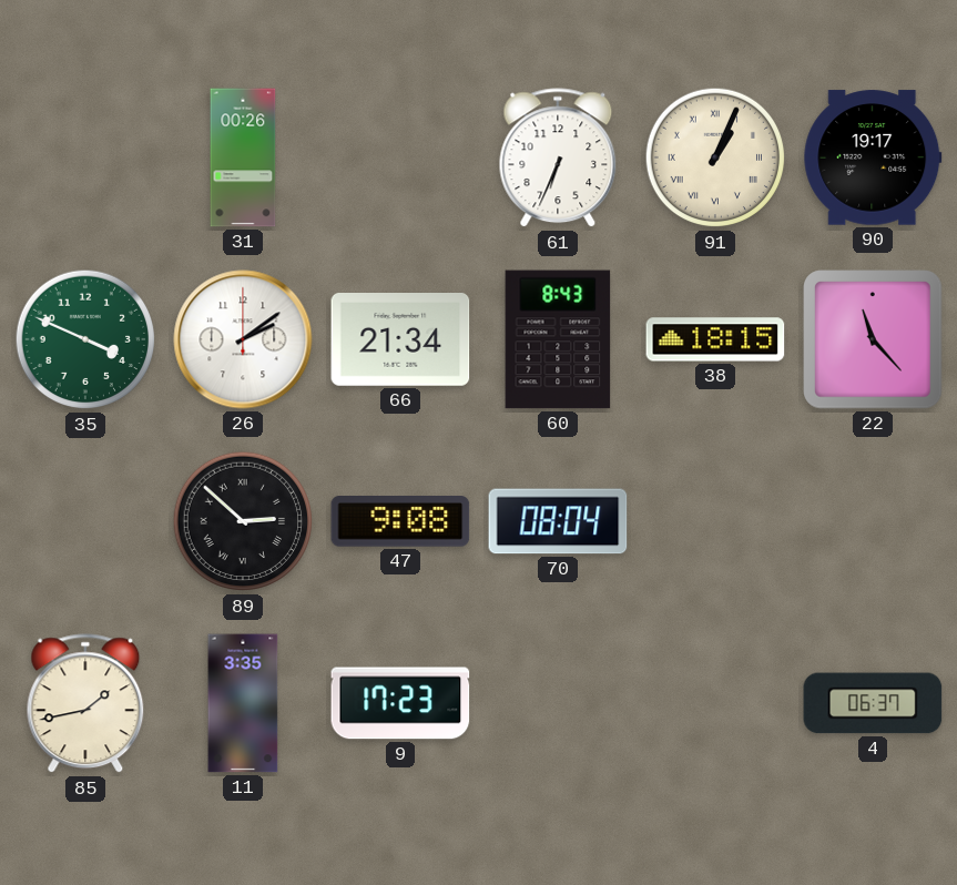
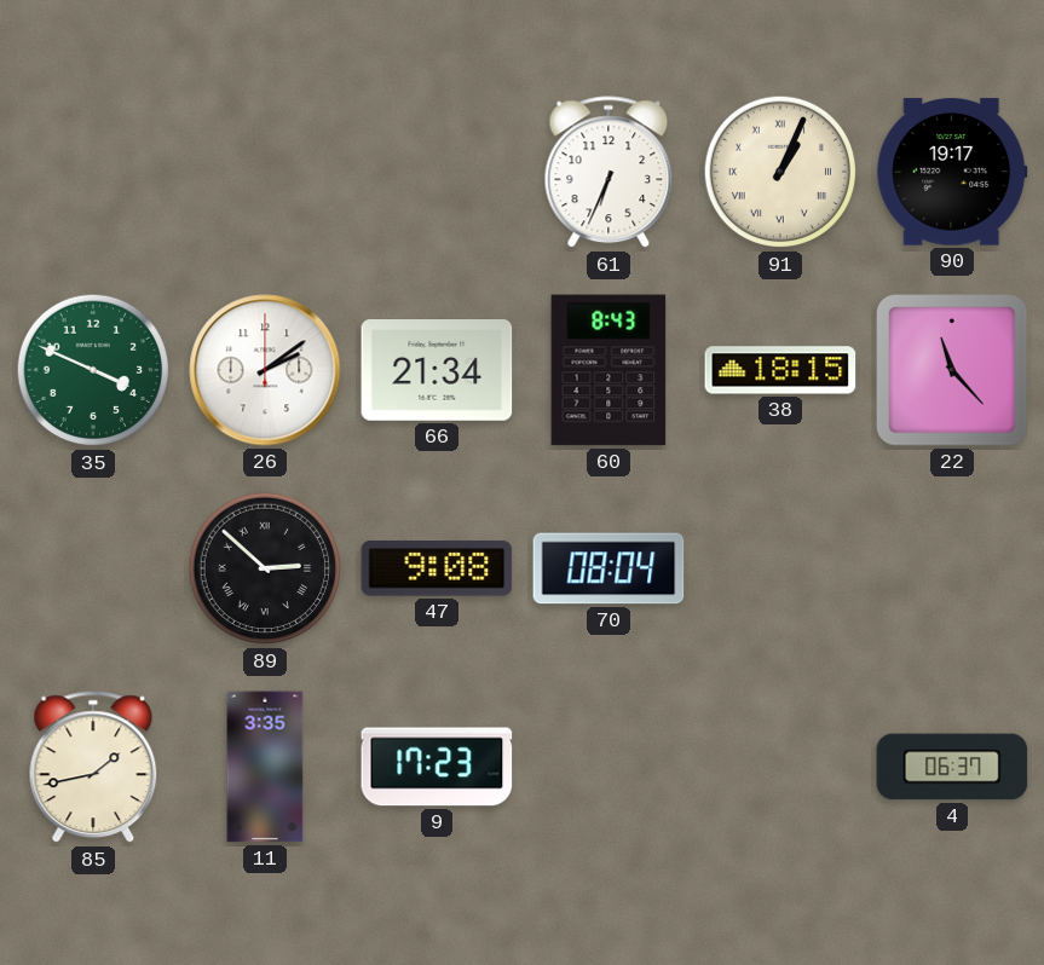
31: 00:26 -> none
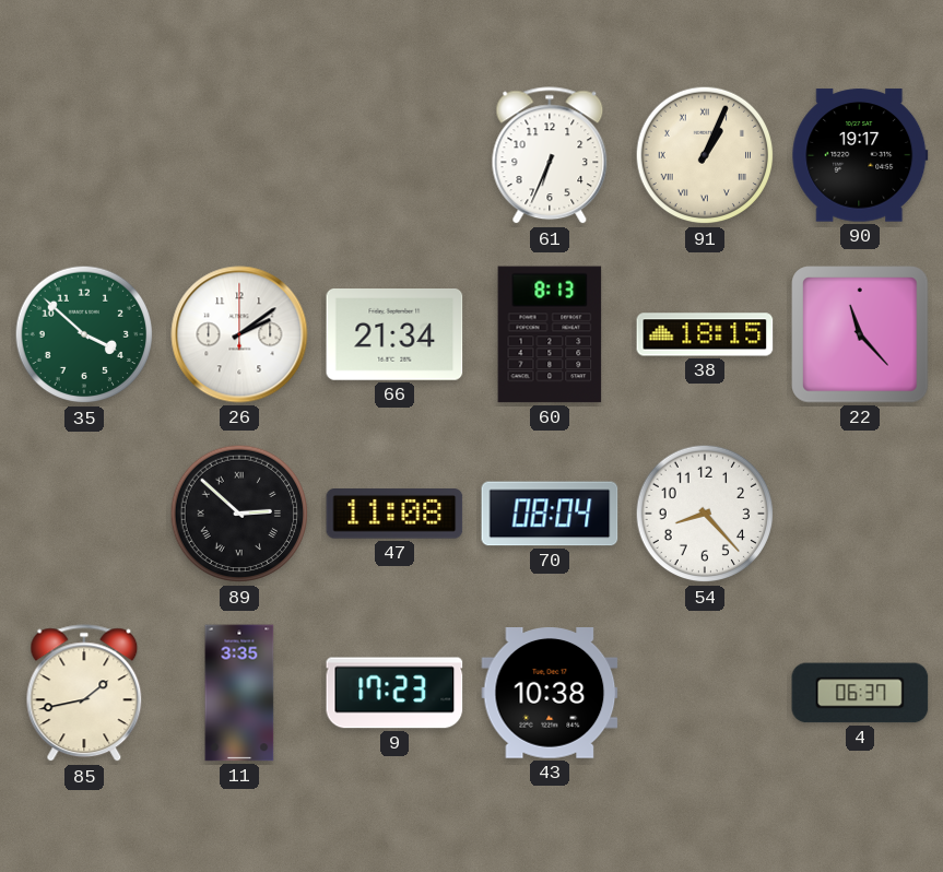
35: 3:49 -> 3:52
60: 8:43 -> 8:13
47: 9:08 -> 11:08
54: none -> 8:23
43: none -> 10:38
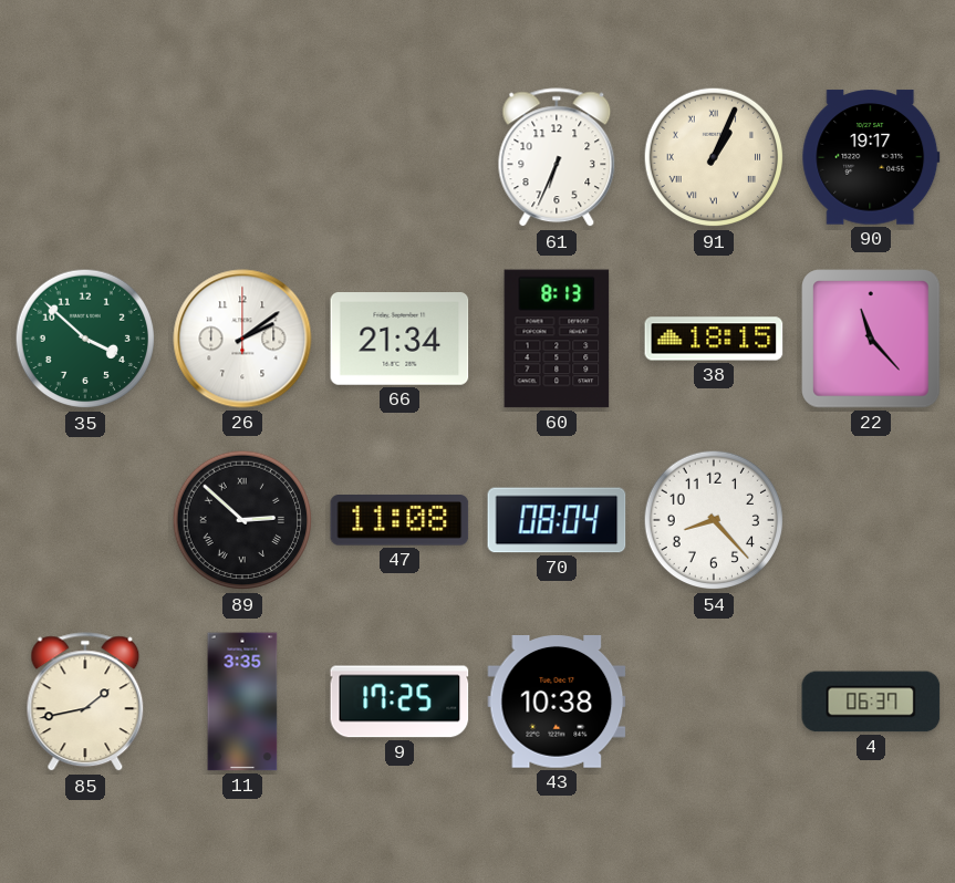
9: 17:23 -> 17:25
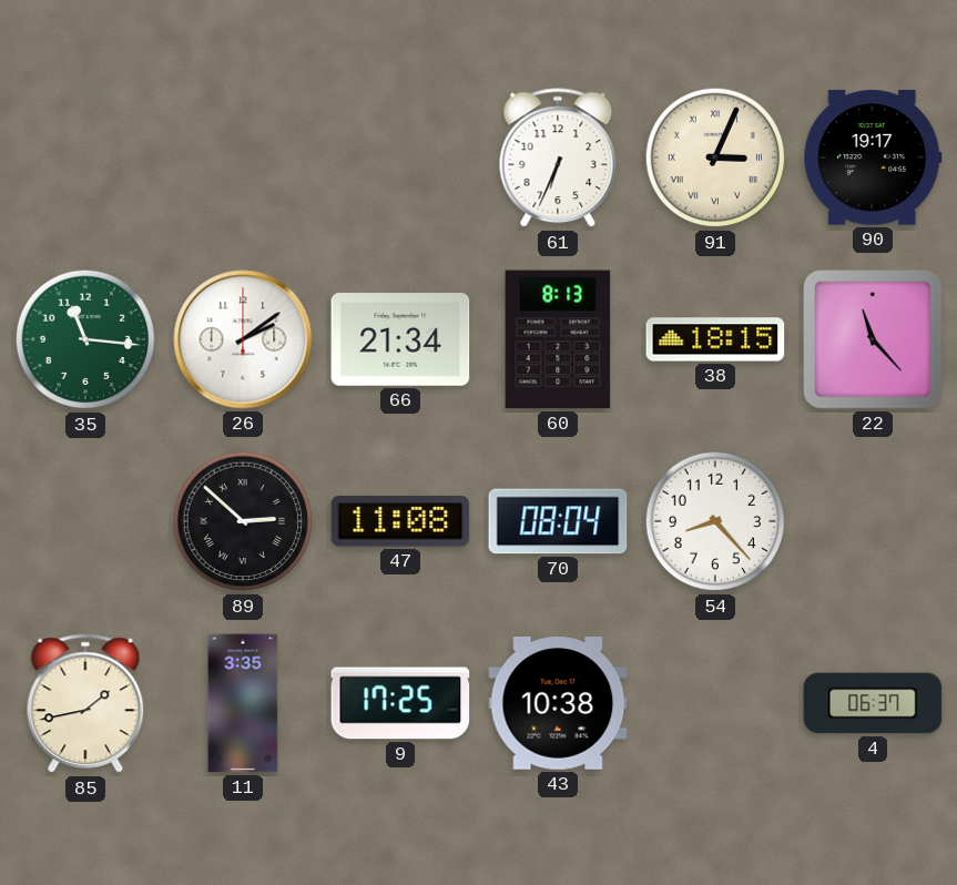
91: 1:04 -> 3:04
35: 3:52 -> 11:16
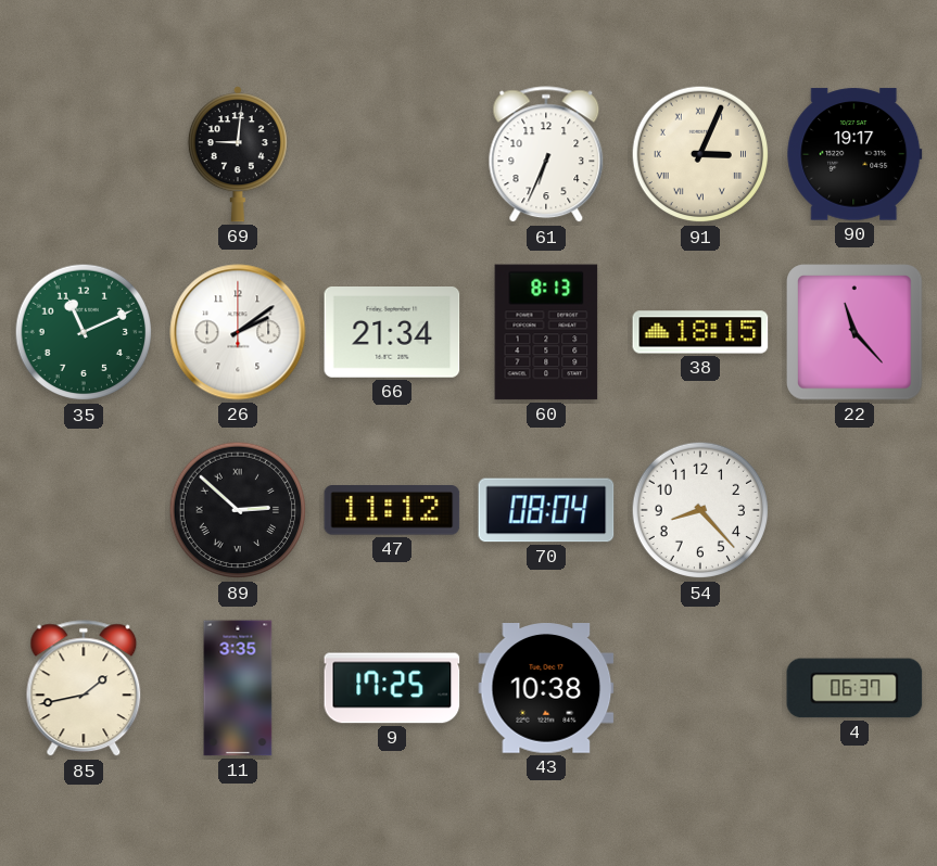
69: none -> 9:01
35: 11:16 -> 11:11
47: 11:08 -> 11:12
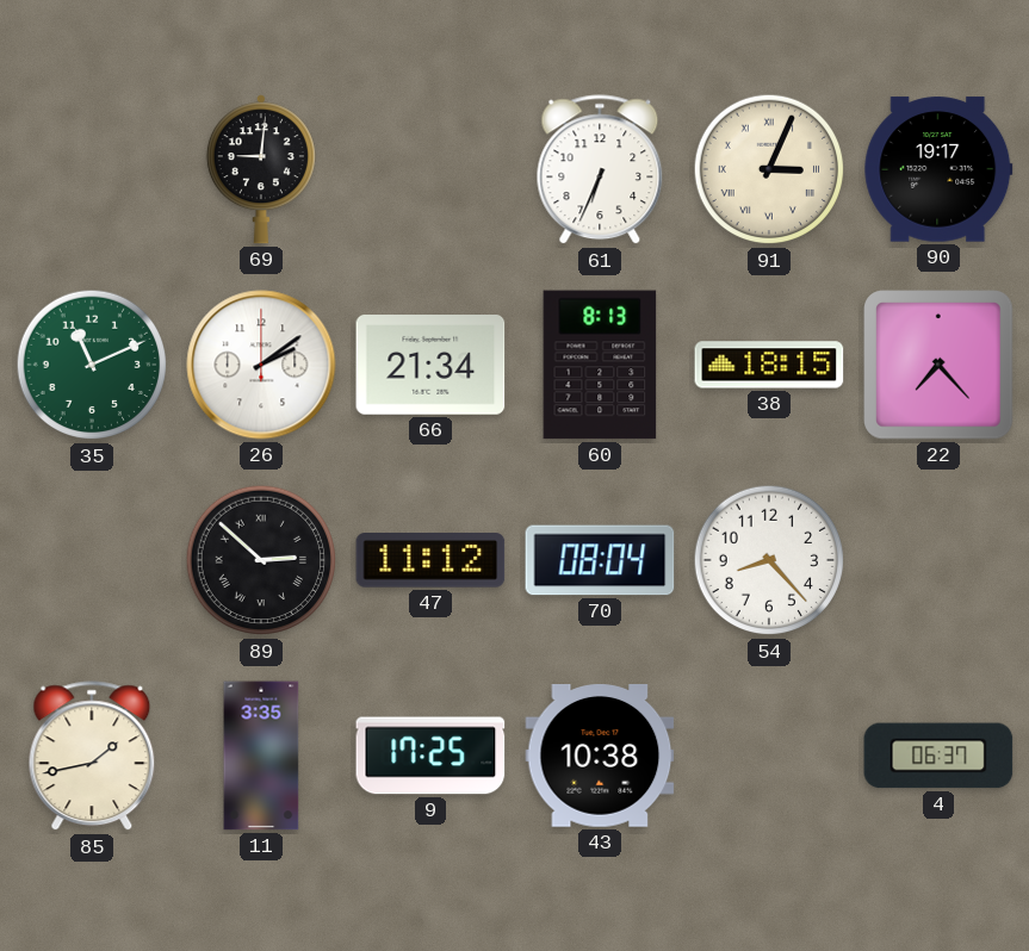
22: 11:23 -> 7:23
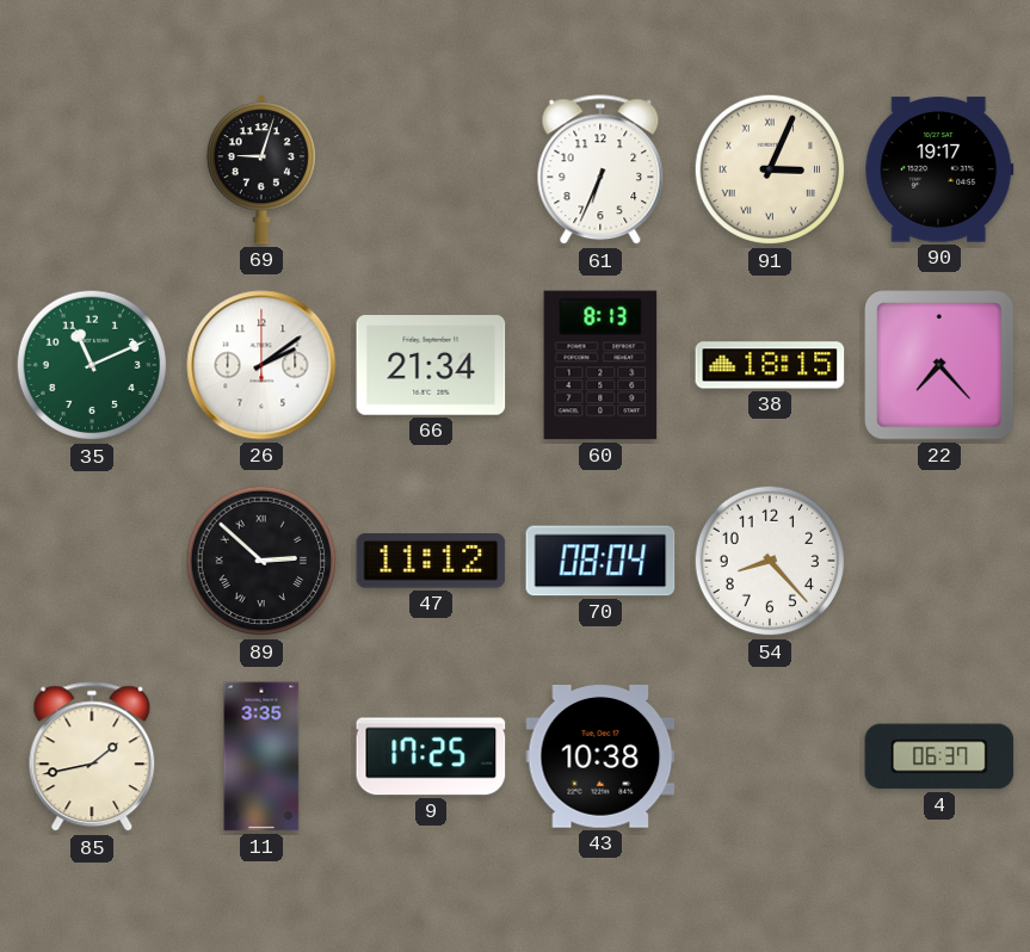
69: 9:01 -> 9:03
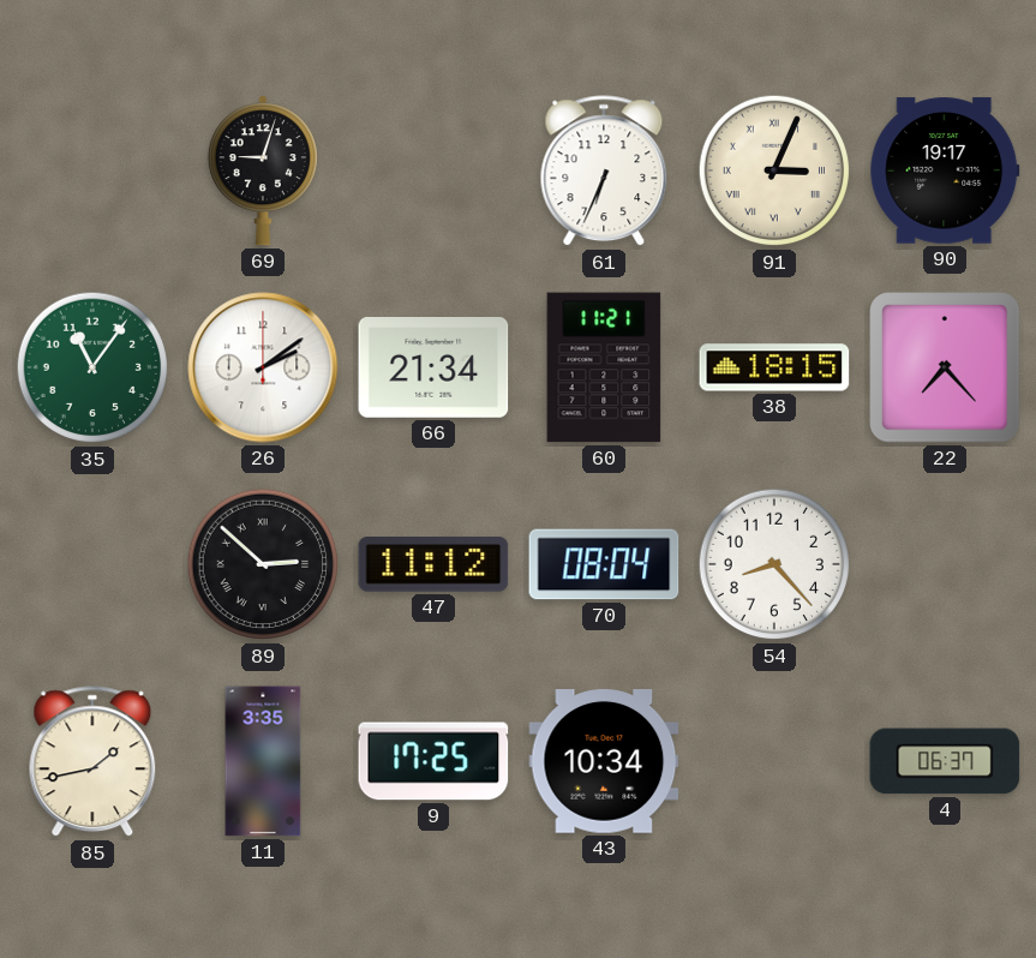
35: 11:11 -> 11:06
60: 8:13 -> 11:21
43: 10:38 -> 10:34
